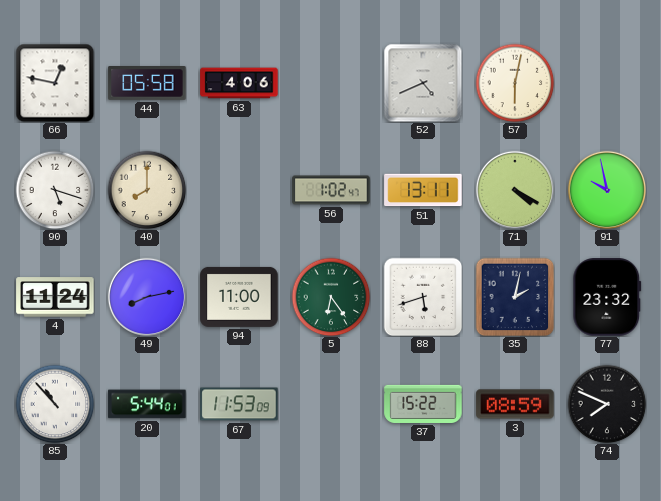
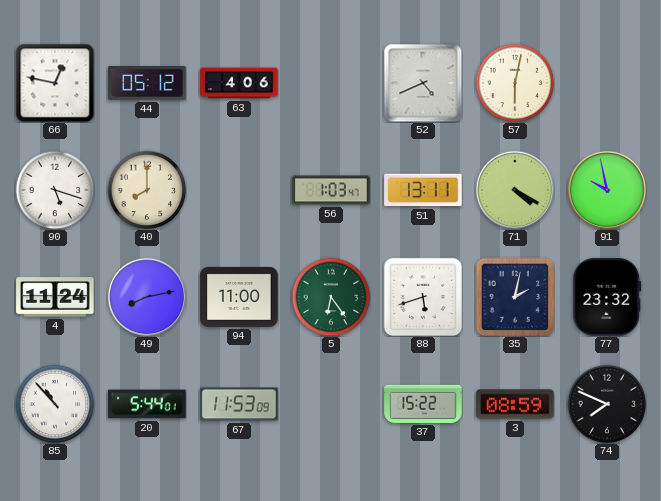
44: 05:58 -> 05:12
56: 1:02 -> 1:03
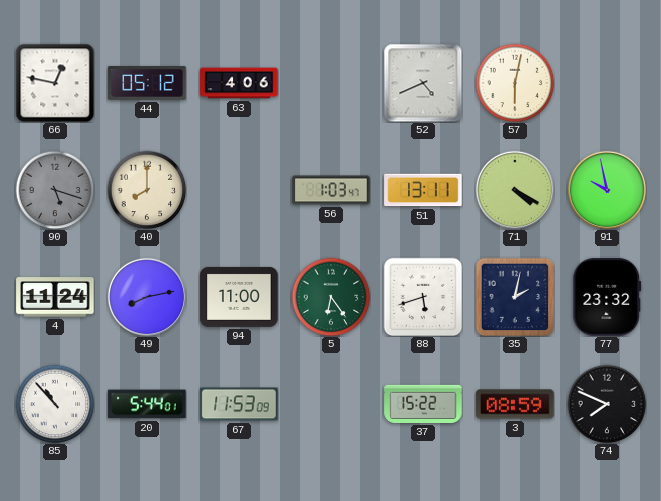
90 dial: white -> grey
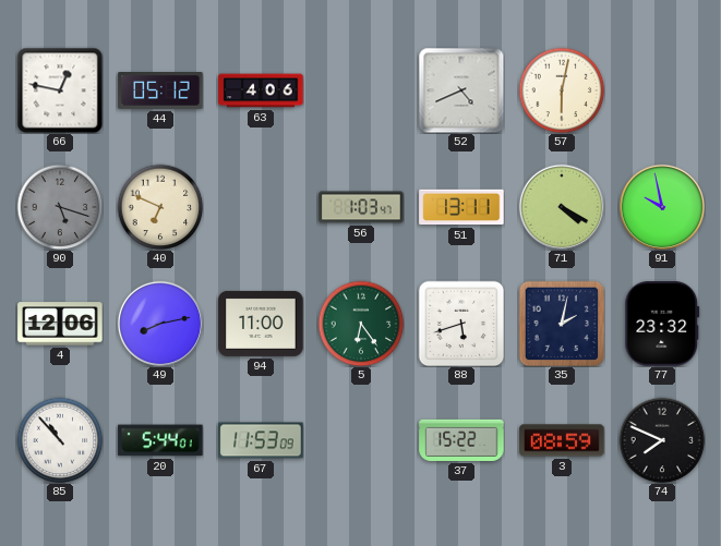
40: 8:00 -> 6:49
4: 11:24 -> 12:06
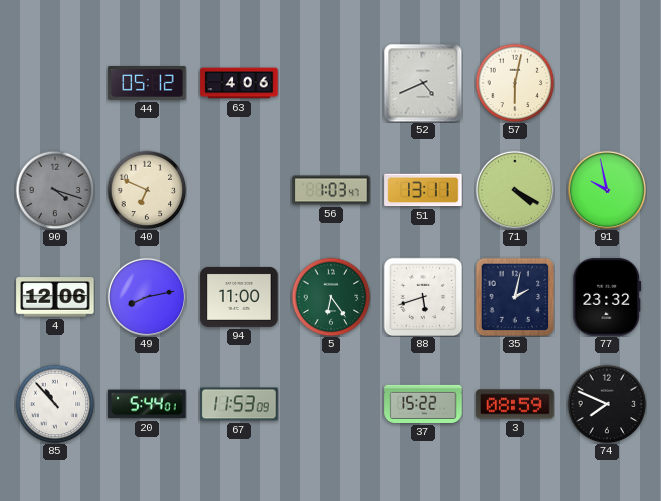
66: 12:47 -> none
90: 5:18 -> 4:18
